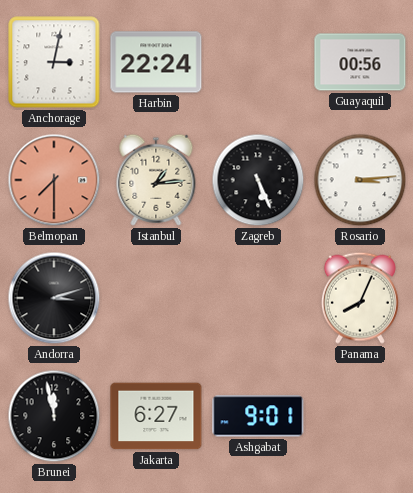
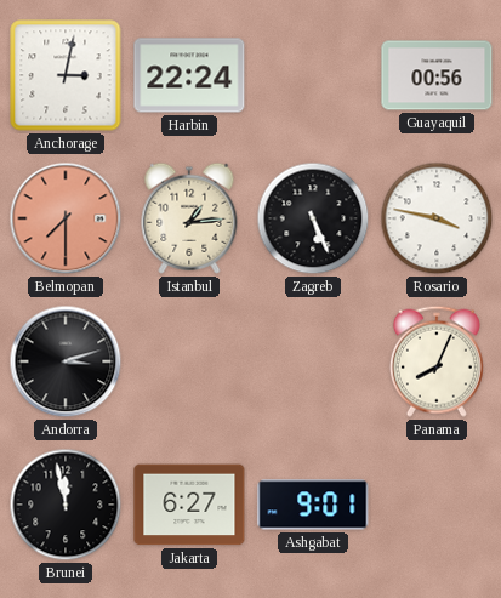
Rosario: 3:14 -> 3:47
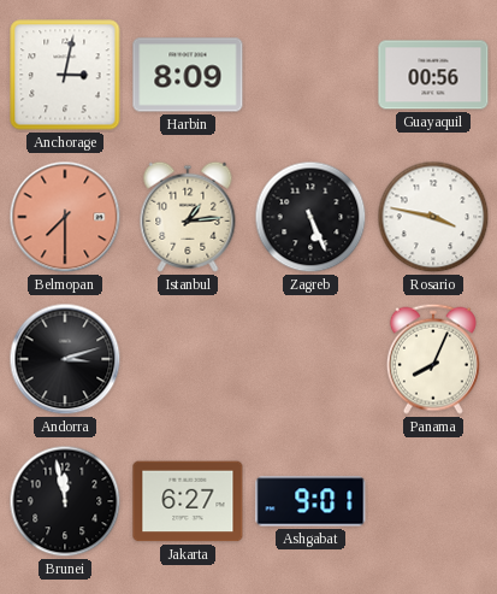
Harbin: 22:24 -> 8:09
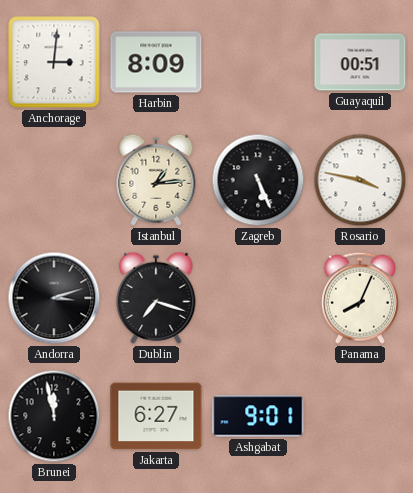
Anchorage: 3:02 -> 3:01
Guayaquil: 00:56 -> 00:51
Belmopan: 7:30 -> none
Dublin: none -> 7:18
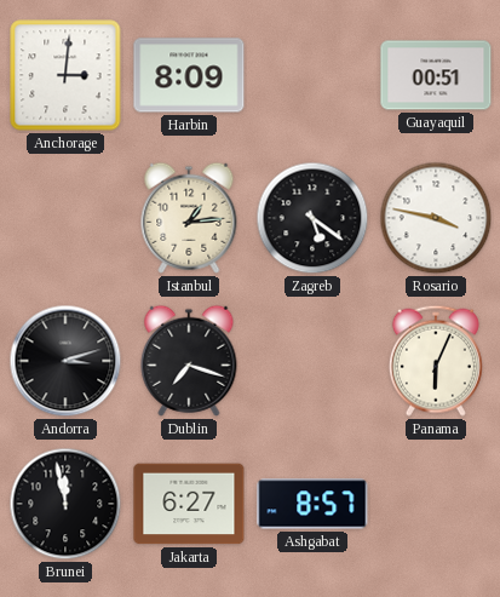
Zagreb: 5:26 -> 5:21
Panama: 8:04 -> 6:04
Ashgabat: 9:01 -> 8:57
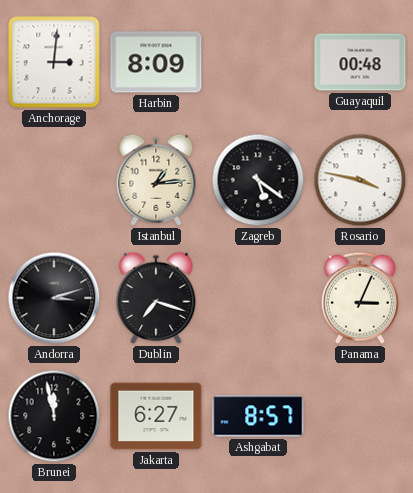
Guayaquil: 00:51 -> 00:48
Panama: 6:04 -> 3:04
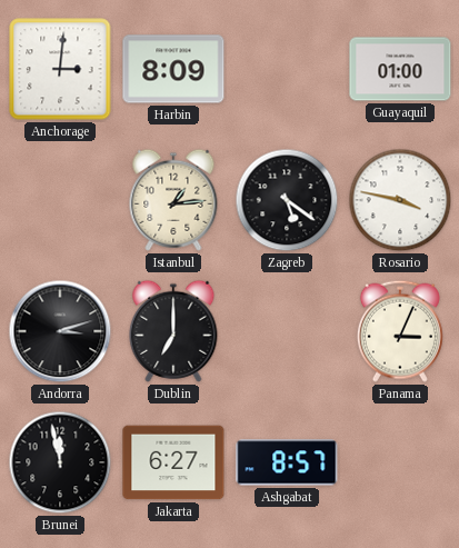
Guayaquil: 00:48 -> 01:00
Dublin: 7:18 -> 7:00
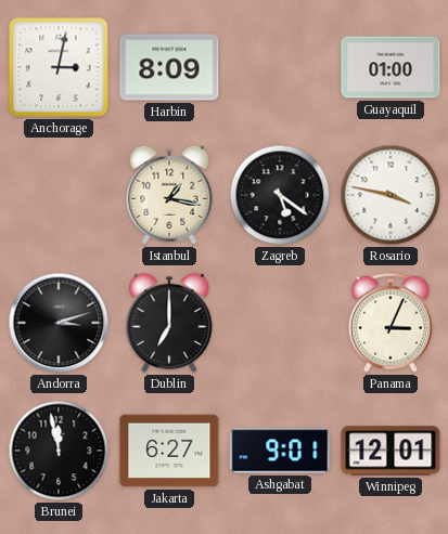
Anchorage: 3:01 -> 3:02
Istanbul: 1:14 -> 1:17
Ashgabat: 8:57 -> 9:01
Winnipeg: none -> 12:01
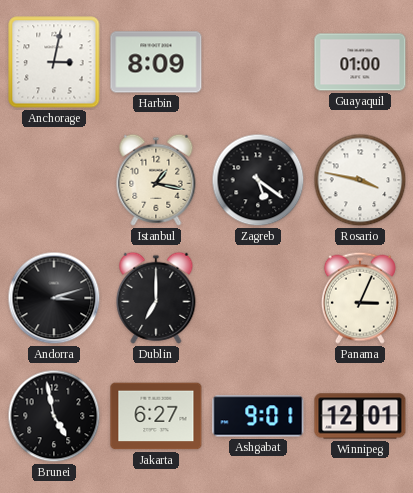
Brunei: 11:58 -> 4:58
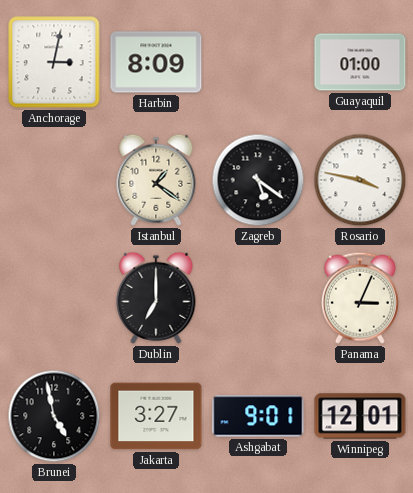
Istanbul: 1:17 -> 1:21
Andorra: 3:12 -> none
Jakarta: 6:27 -> 3:27
